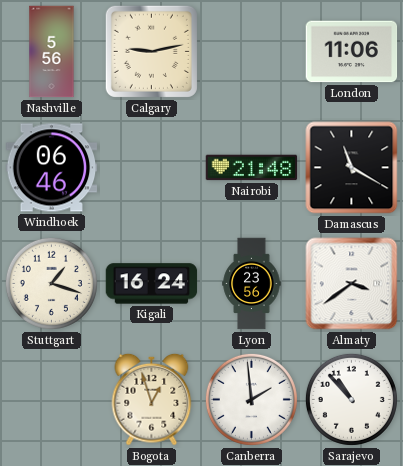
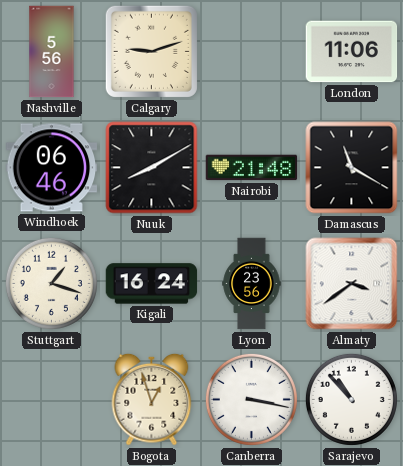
Calgary: 9:13 -> 9:12
Nuuk: none -> 8:10
Canberra: 1:59 -> 3:17
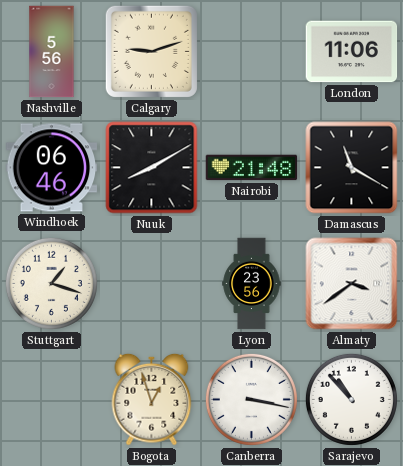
Kigali: 16:24 -> none
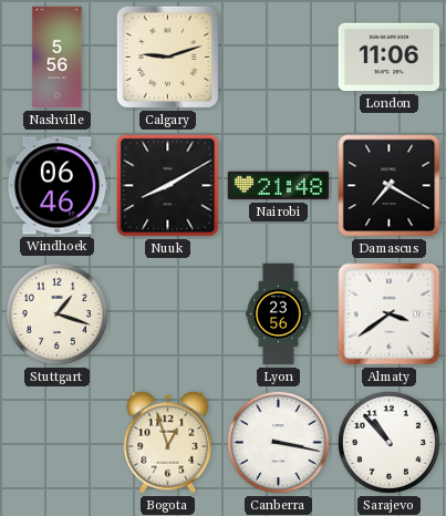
Damascus: 11:20 -> 7:20
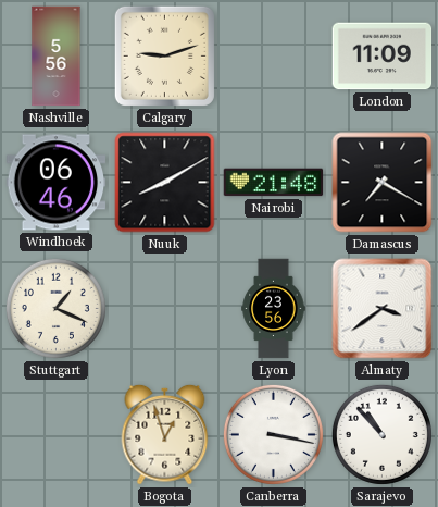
London: 11:06 -> 11:09
Stuttgart: 1:18 -> 1:19
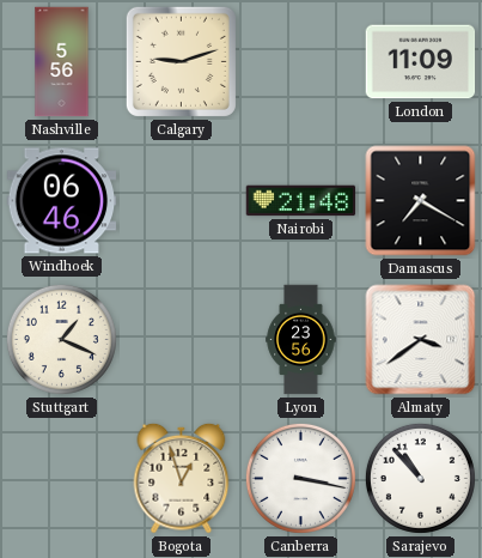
Nuuk: 8:10 -> none
